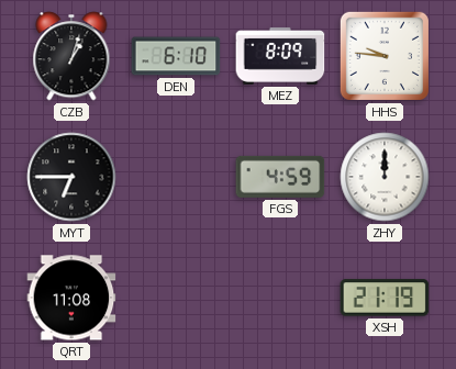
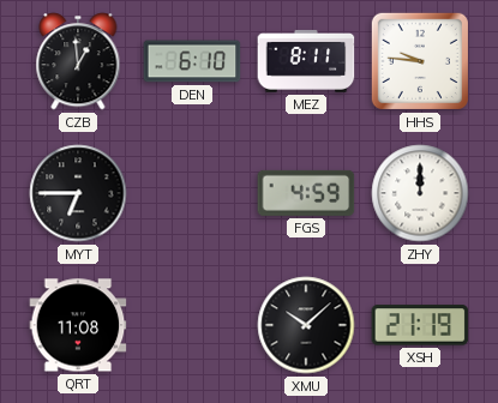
CZB: 1:03 -> 12:59
MEZ: 8:09 -> 8:11
XMU: none -> 10:08
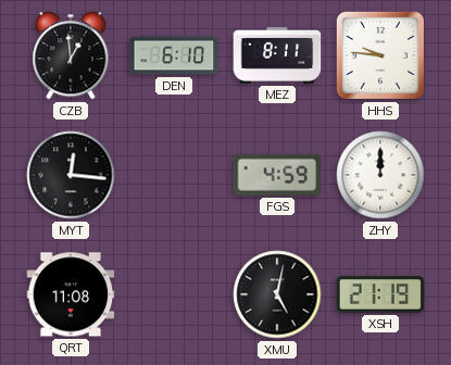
MYT: 6:45 -> 12:16
XMU: 10:08 -> 5:02
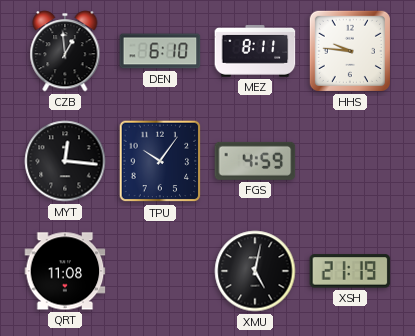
TPU: none -> 10:06
ZHY: 12:00 -> none
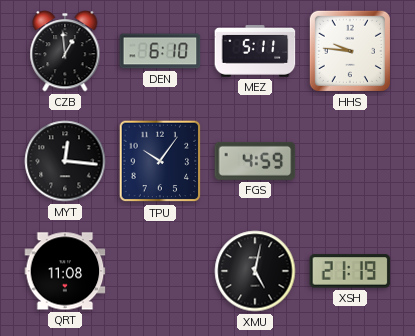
MEZ: 8:11 -> 5:11
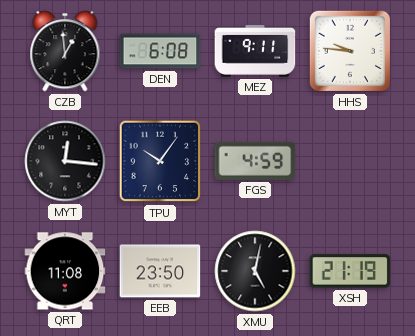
DEN: 6:10 -> 6:08
MEZ: 5:11 -> 9:11
EEB: none -> 23:50
